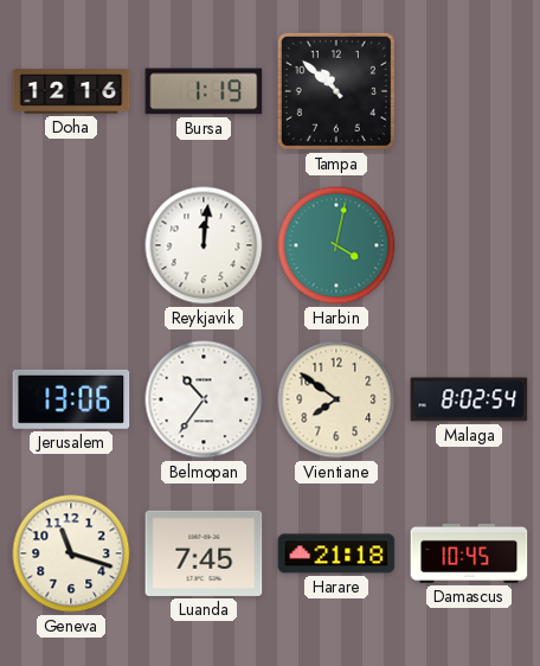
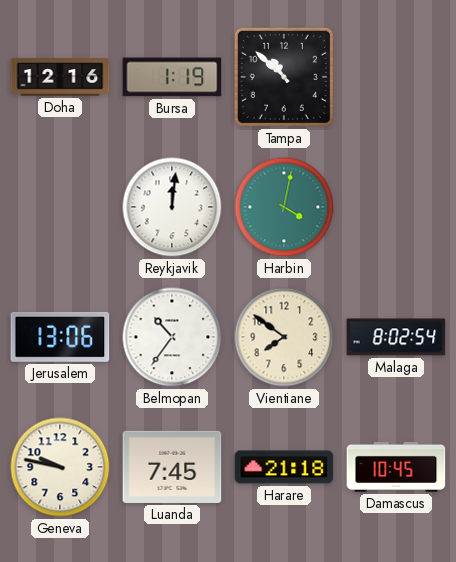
Geneva: 11:18 -> 9:47
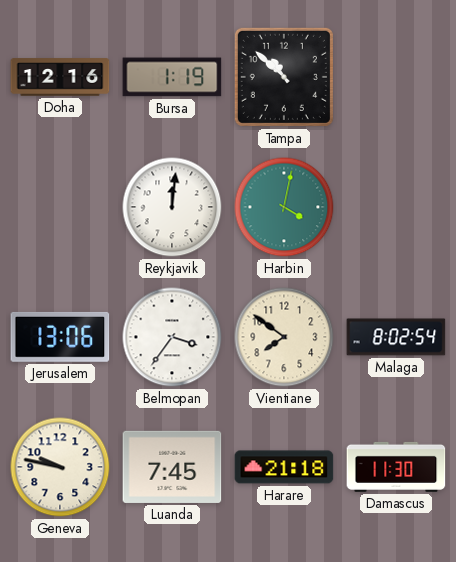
Belmopan: 10:36 -> 3:36
Damascus: 10:45 -> 11:30
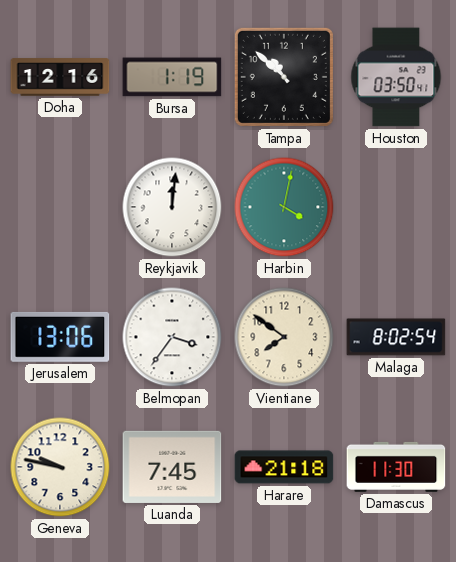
Houston: none -> 03:50
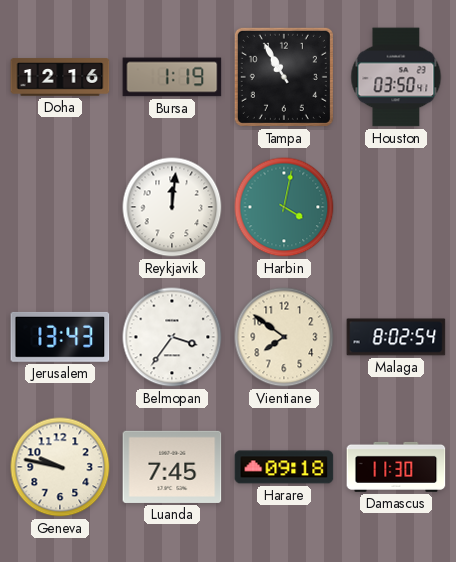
Tampa: 10:52 -> 10:55
Jerusalem: 13:06 -> 13:43
Harare: 21:18 -> 09:18
